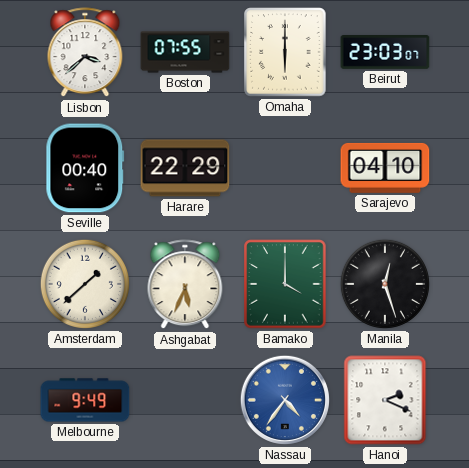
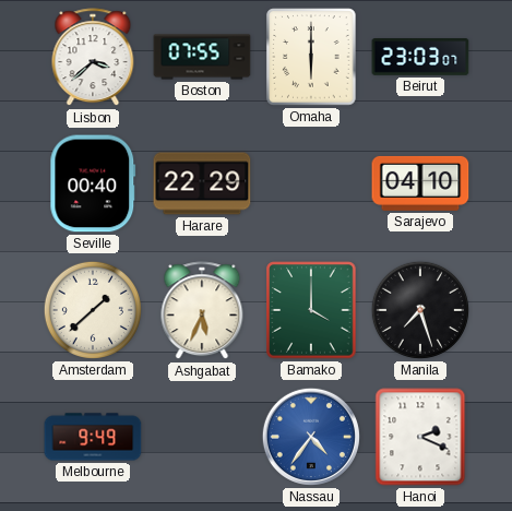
Manila: 12:27 -> 7:27
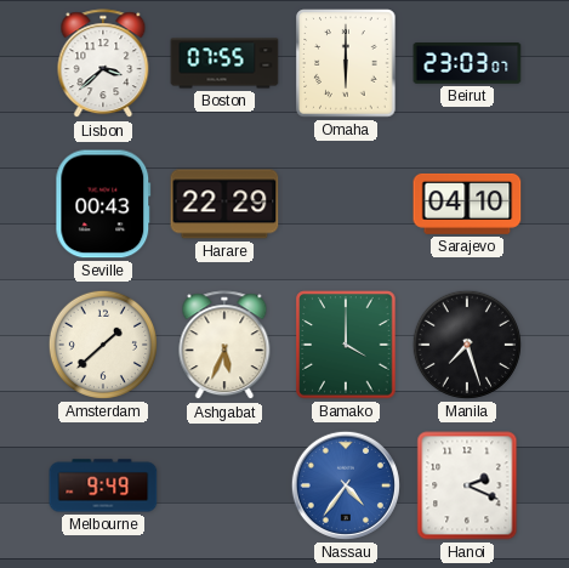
Seville: 00:40 -> 00:43
